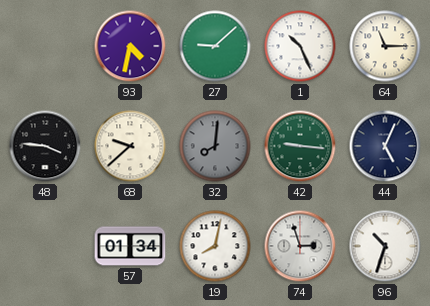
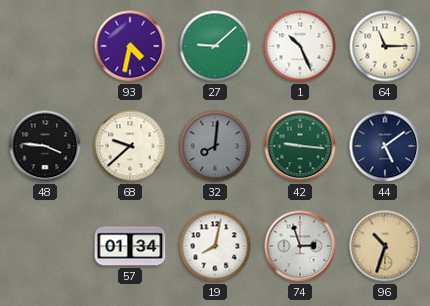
44: 5:04 -> 5:09
96 dial: white -> champagne
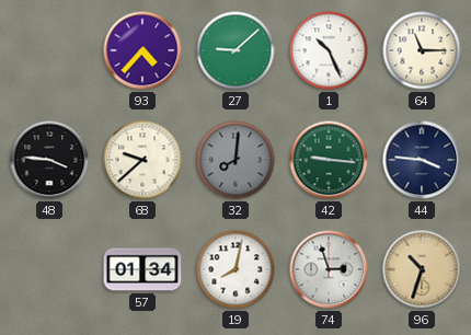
93: 4:32 -> 4:37
44: 5:09 -> 3:46
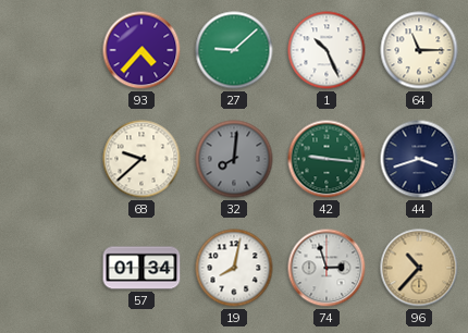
48: 3:46 -> none
44: 3:46 -> 3:42
96: 10:33 -> 10:37
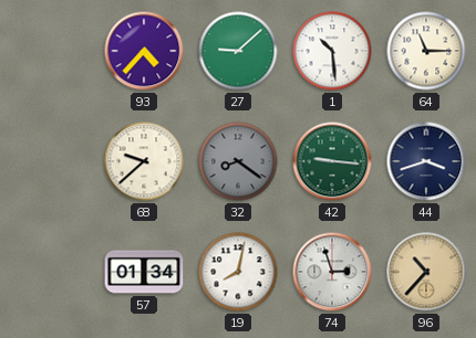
1: 10:26 -> 10:29
32: 8:01 -> 8:21
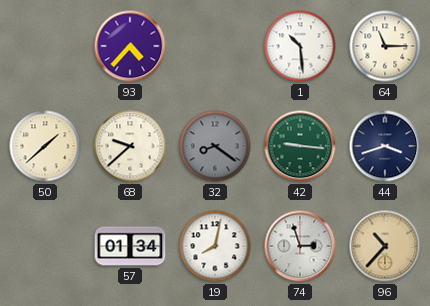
27: 9:08 -> none
50: none -> 1:38
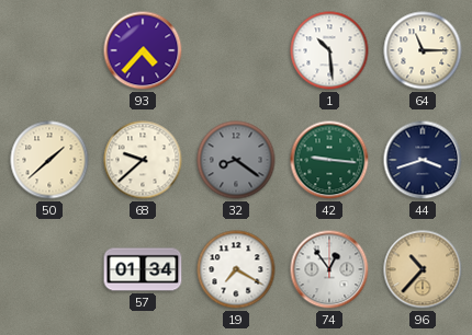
19: 8:02 -> 7:20
74: 2:57 -> 12:54
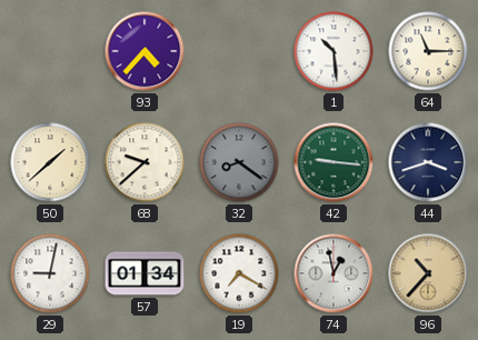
29: none -> 9:02
74: 12:54 -> 12:58
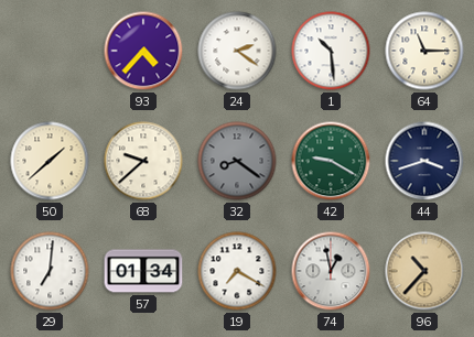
24: none -> 2:21
42: 9:16 -> 9:20
29: 9:02 -> 7:01
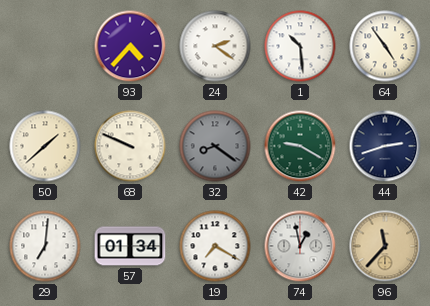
64: 11:15 -> 4:54
68: 9:38 -> 9:49
44: 3:42 -> 2:42
96: 10:37 -> 11:37
